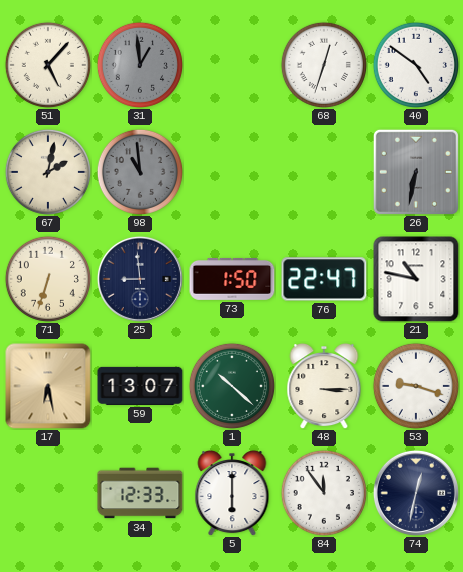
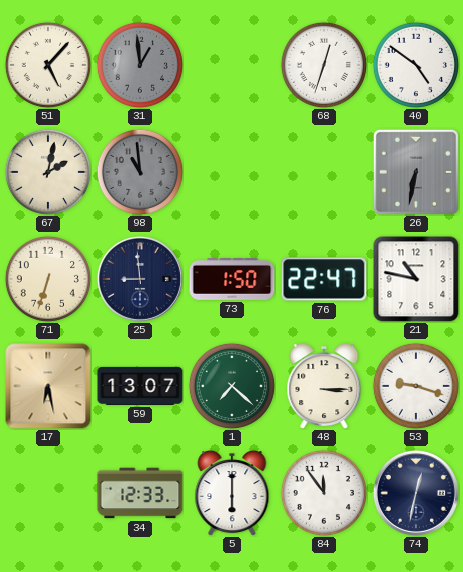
1: 10:22 -> 7:22
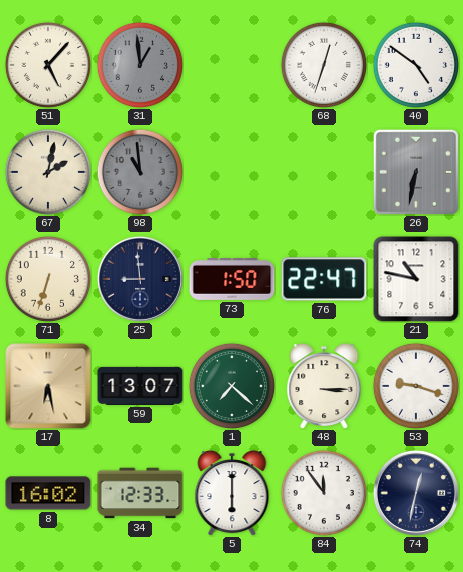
8: none -> 16:02
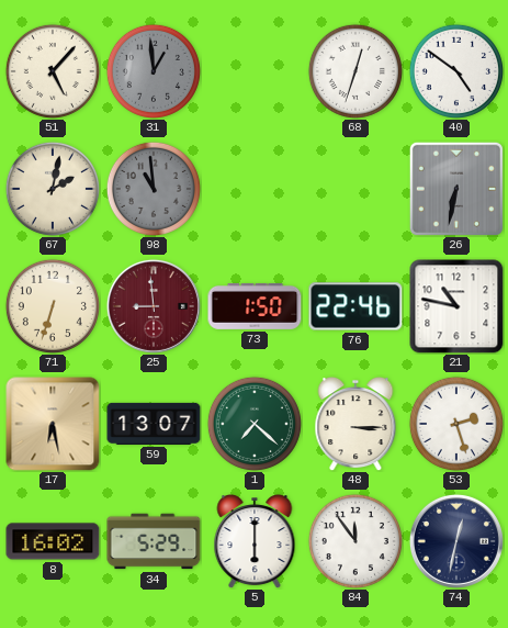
25 dial: navy -> burgundy
76: 22:47 -> 22:46
53: 9:18 -> 2:27
34: 12:33 -> 5:29
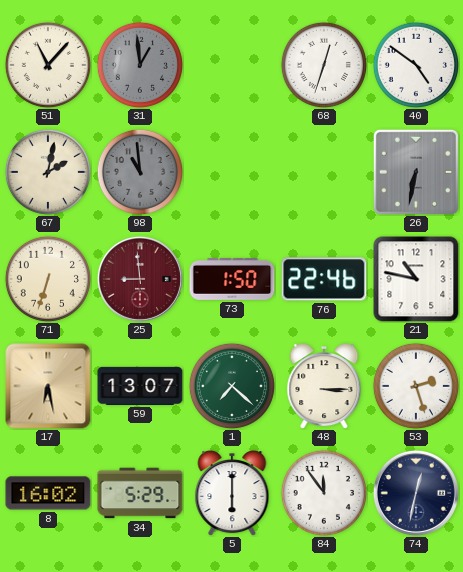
51: 5:07 -> 11:07
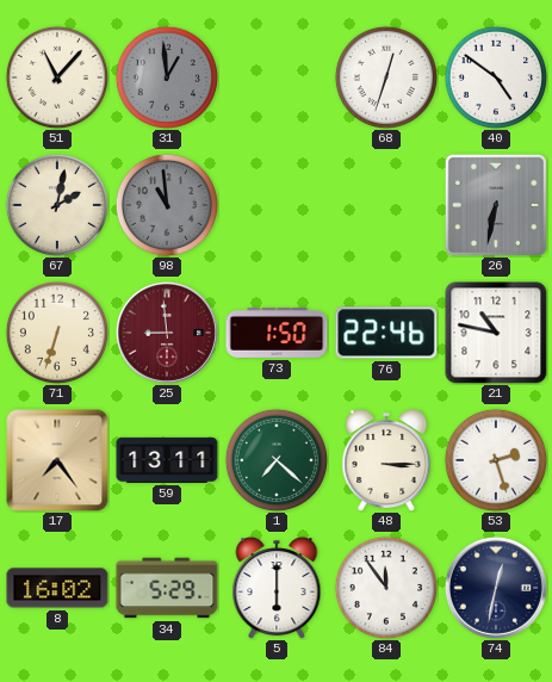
17: 6:28 -> 7:24
59: 13:07 -> 13:11
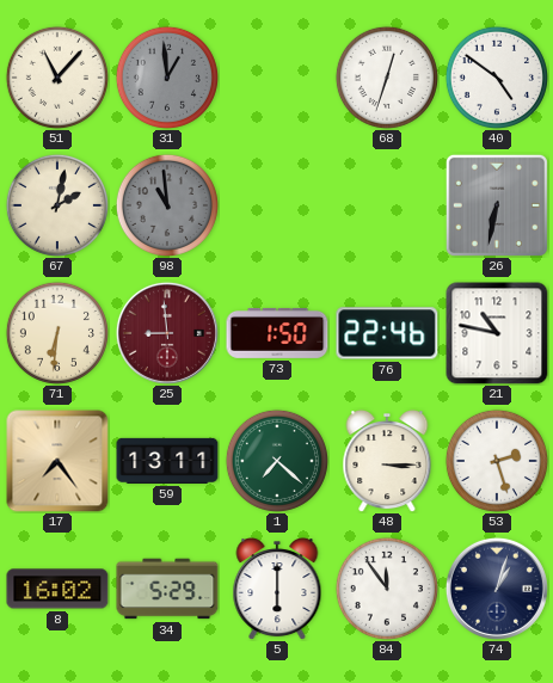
71: 6:33 -> 6:31
74: 12:32 -> 1:03
